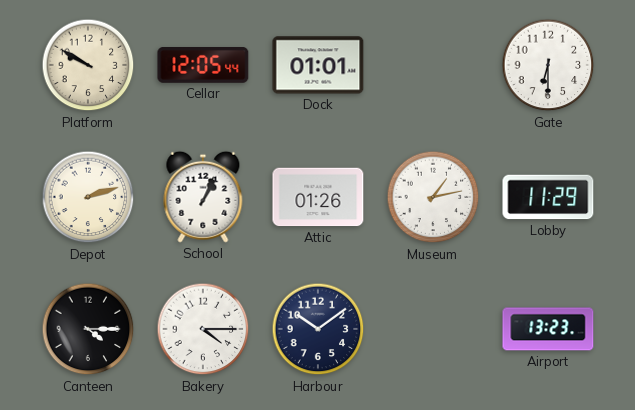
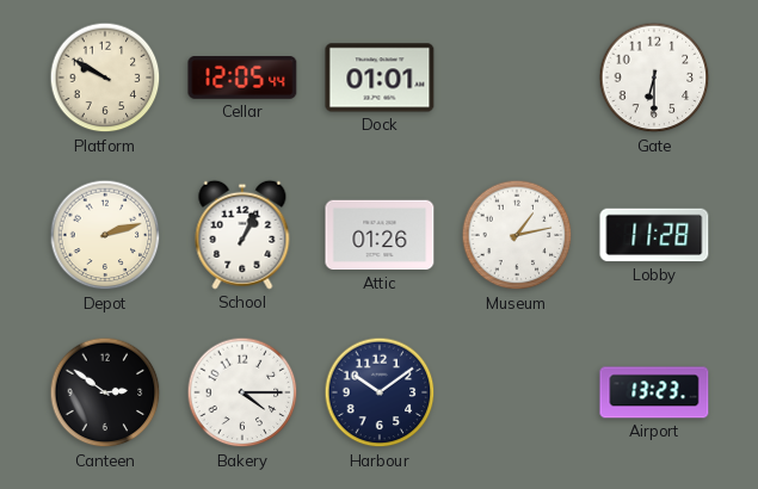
Lobby: 11:29 -> 11:28
Canteen: 4:15 -> 2:51
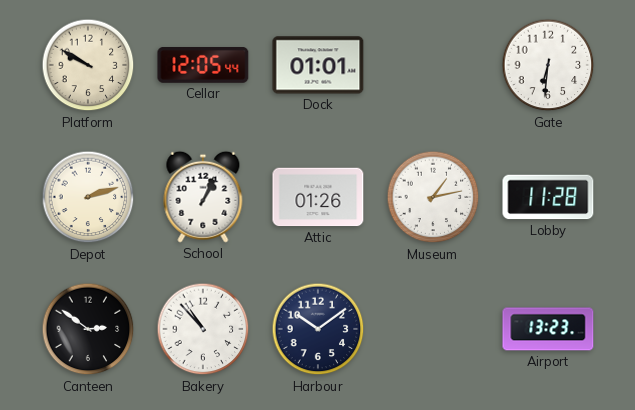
Gate: 6:30 -> 6:31
Bakery: 4:15 -> 10:53
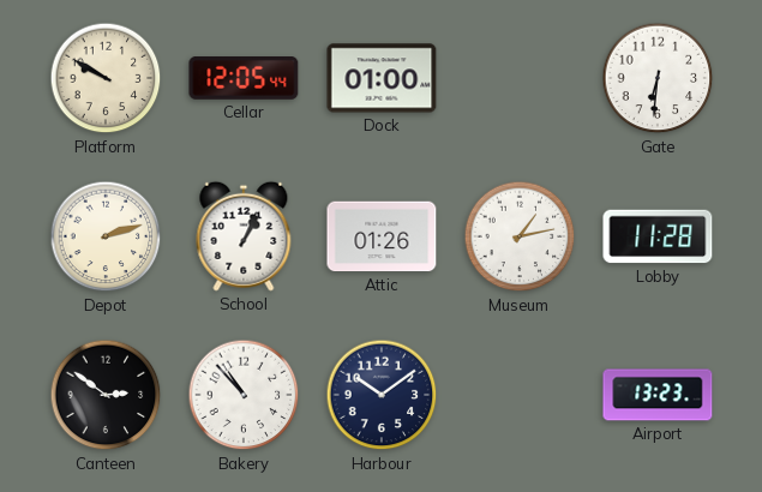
Dock: 01:01 -> 01:00
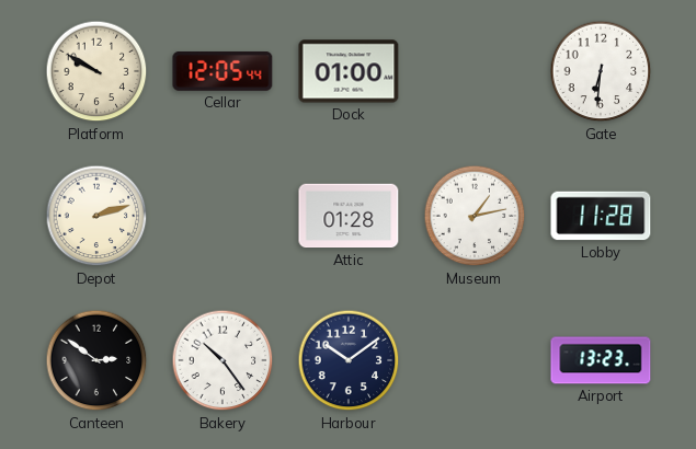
School: 1:04 -> none
Attic: 01:26 -> 01:28
Bakery: 10:53 -> 10:24
